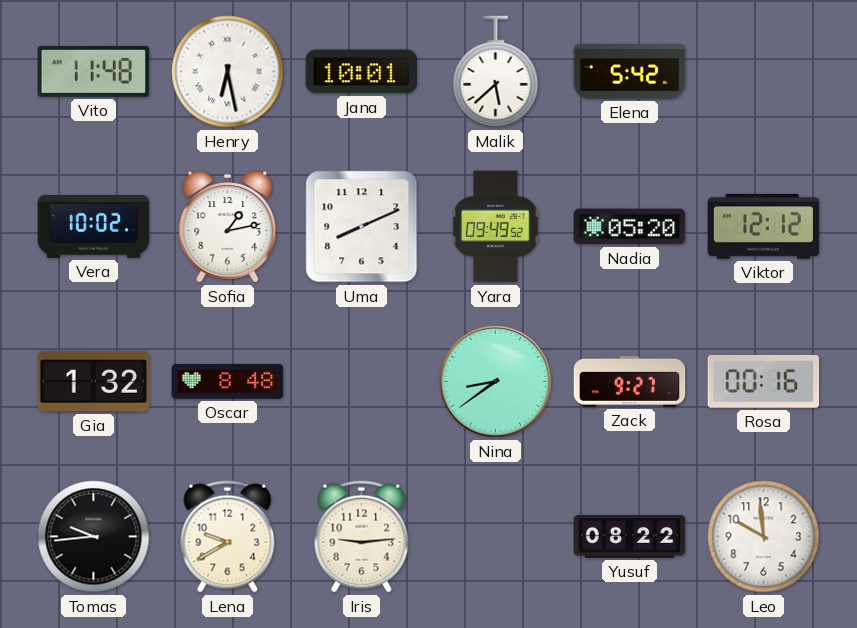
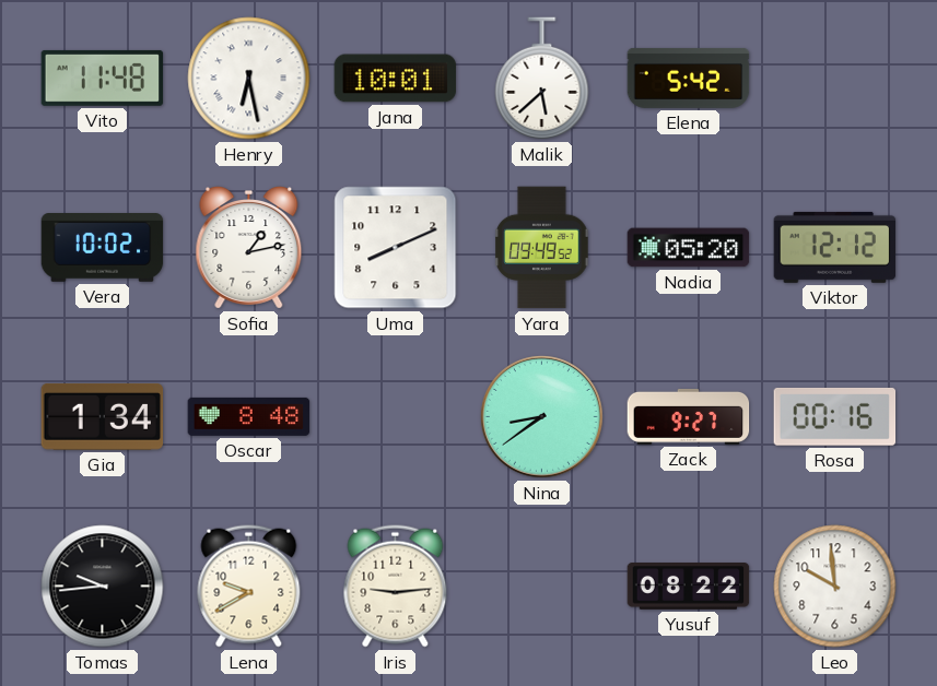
Gia: 1:32 -> 1:34
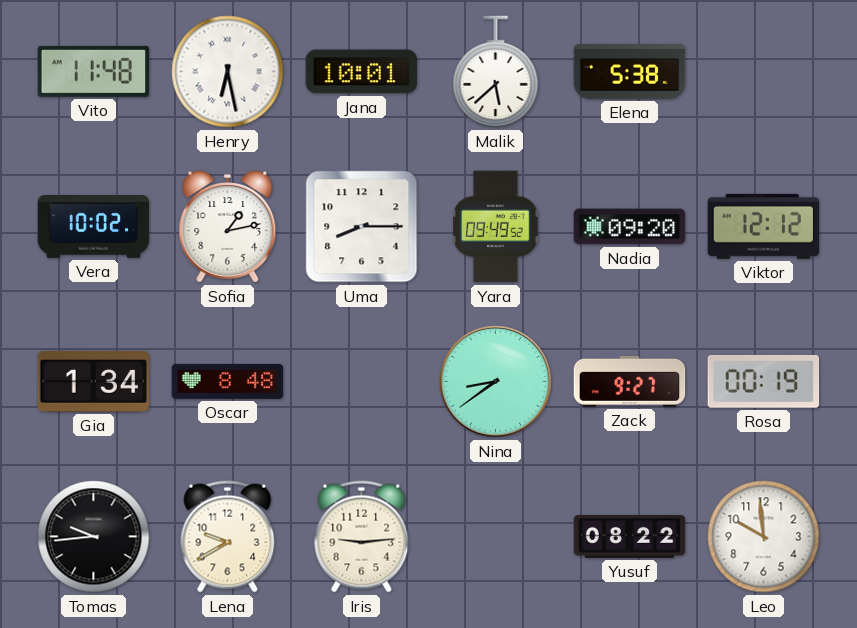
Elena: 5:42 -> 5:38
Uma: 8:11 -> 8:15
Nadia: 05:20 -> 09:20
Rosa: 00:16 -> 00:19
